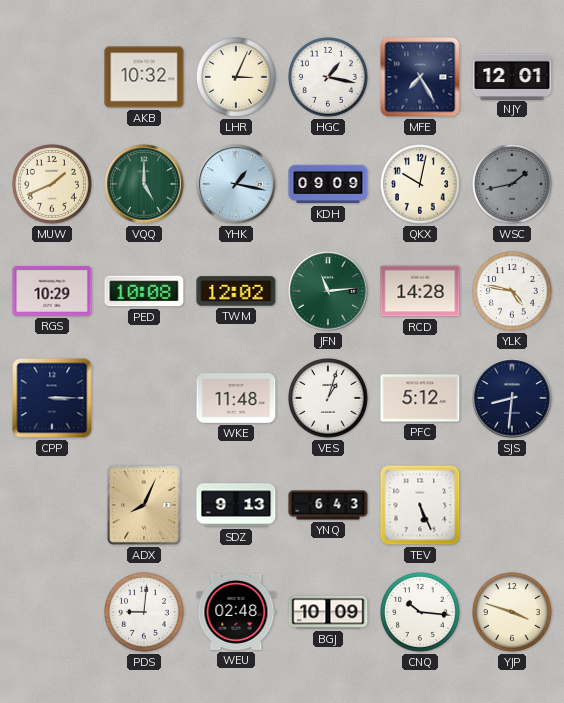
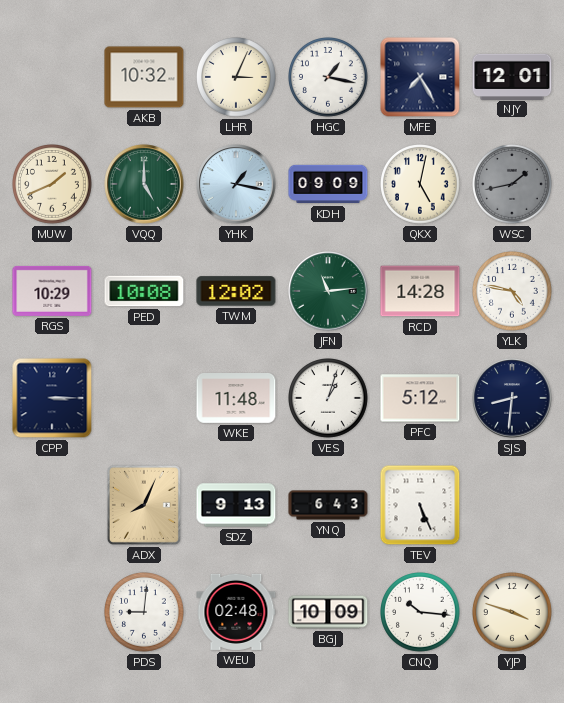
QKX: 10:02 -> 5:02
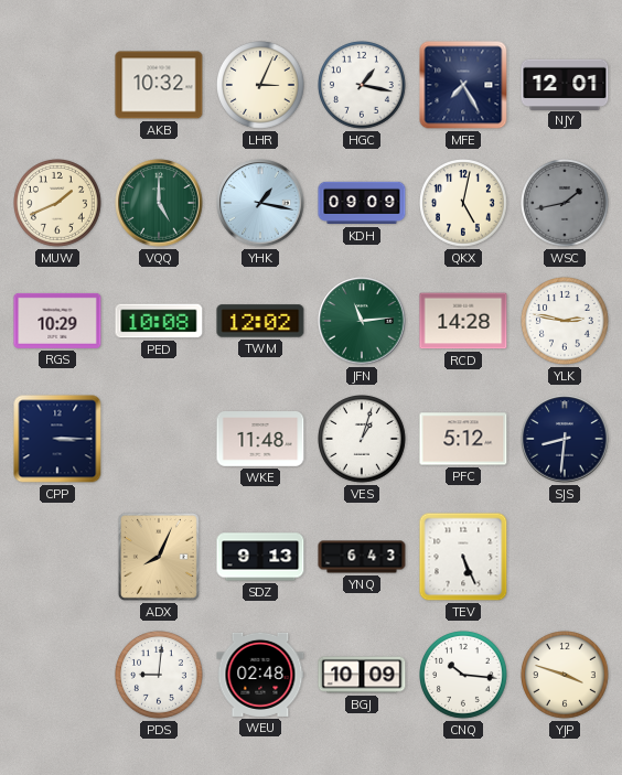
YLK: 4:47 -> 2:47
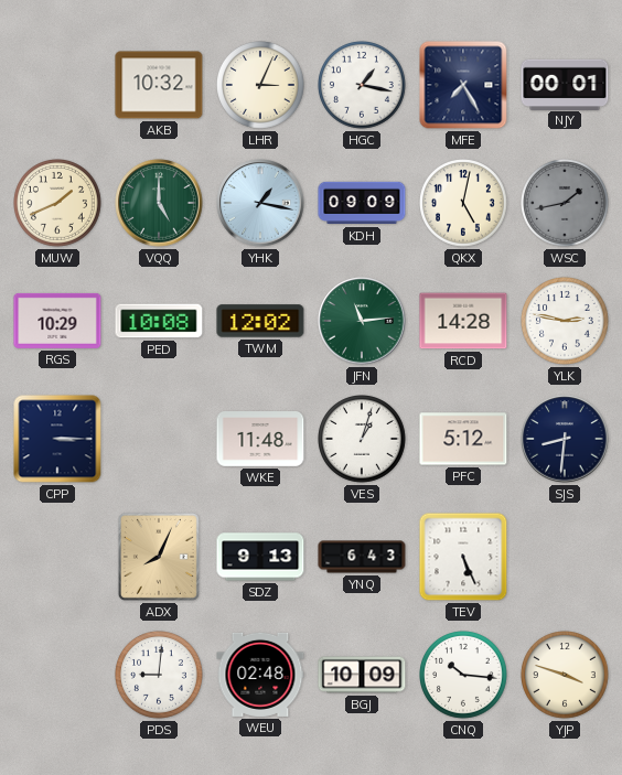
NJY: 12:01 -> 00:01
